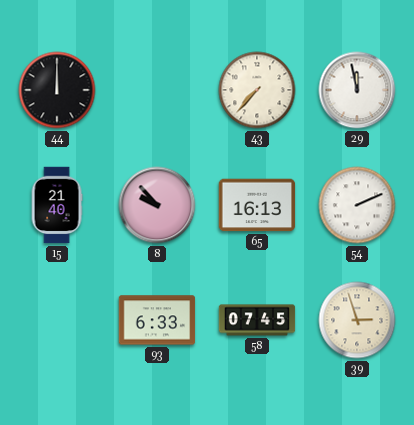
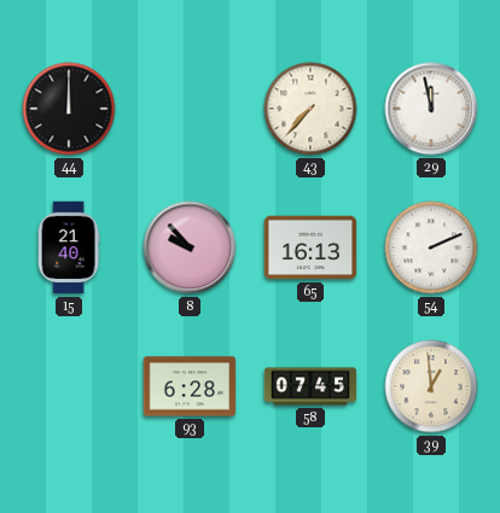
93: 6:33 -> 6:28
39: 2:57 -> 12:59
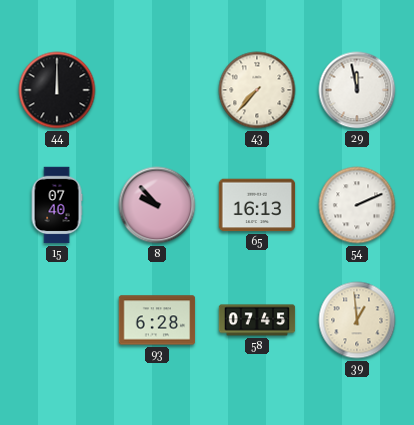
15: 21:40 -> 07:40
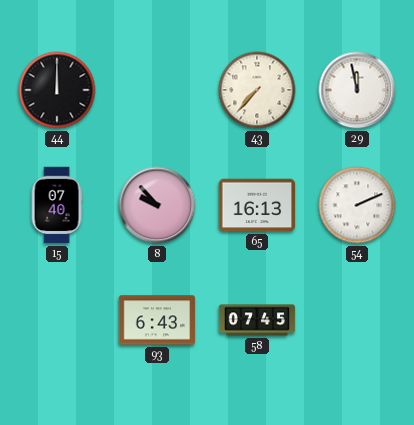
93: 6:28 -> 6:43
39: 12:59 -> none
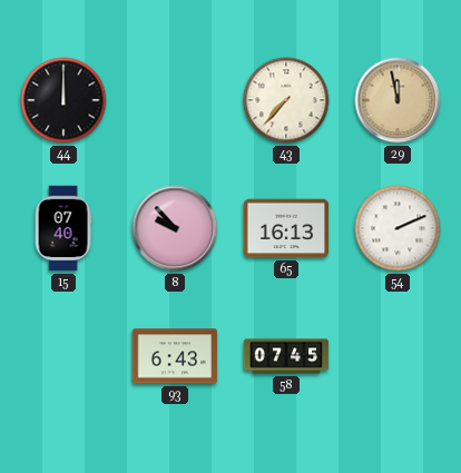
29 dial: white -> champagne
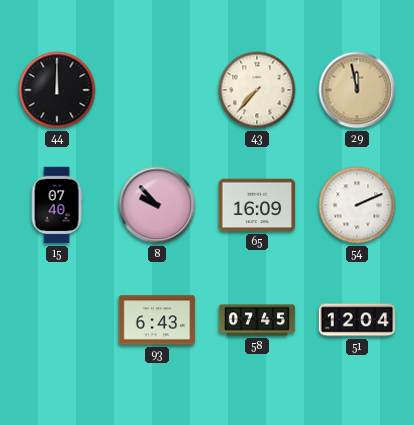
65: 16:13 -> 16:09
51: none -> 12:04
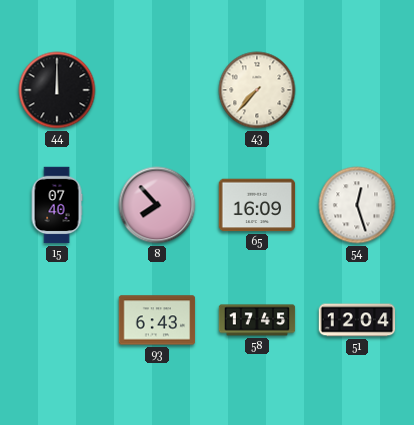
29: 11:58 -> none
8: 9:53 -> 7:53
54: 2:11 -> 12:27
58: 07:45 -> 17:45
